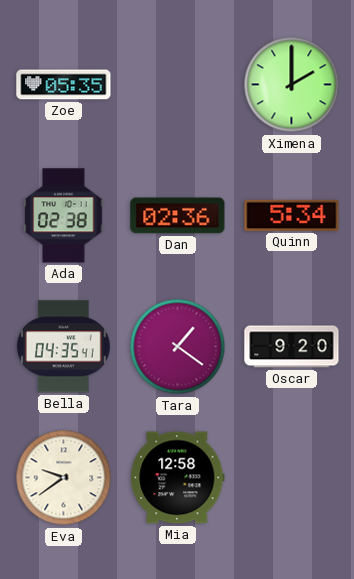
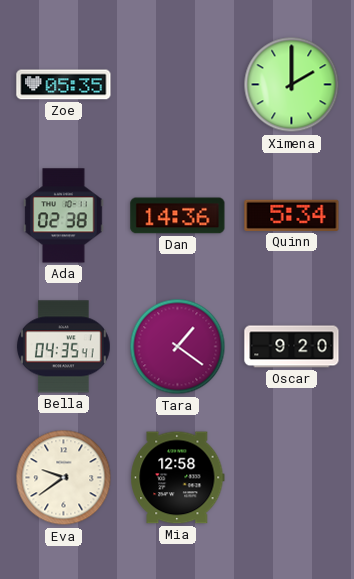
Dan: 02:36 -> 14:36
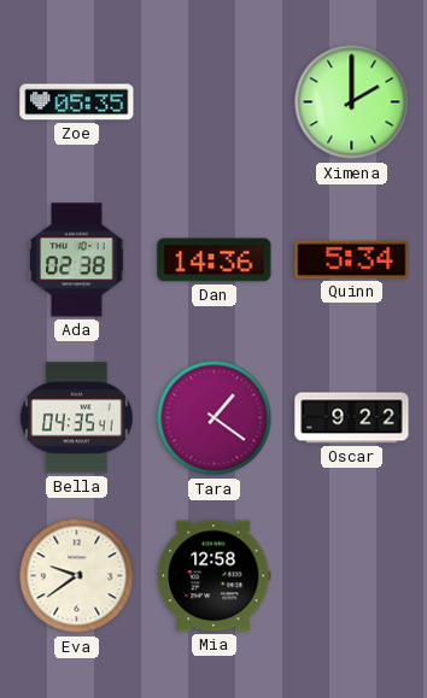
Oscar: 9:20 -> 9:22
